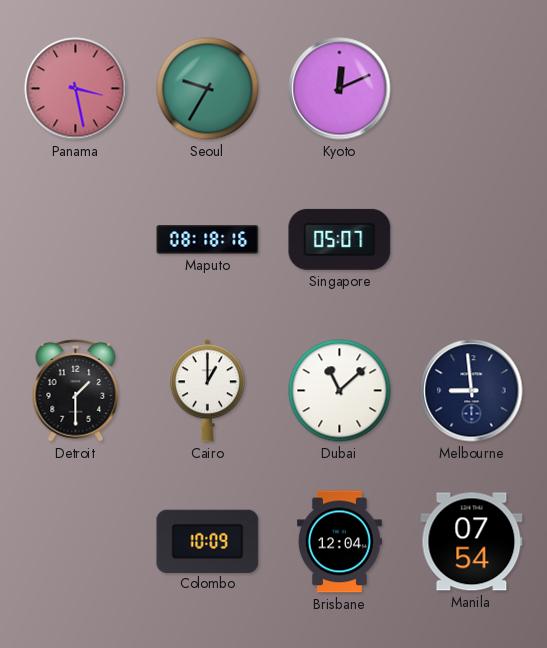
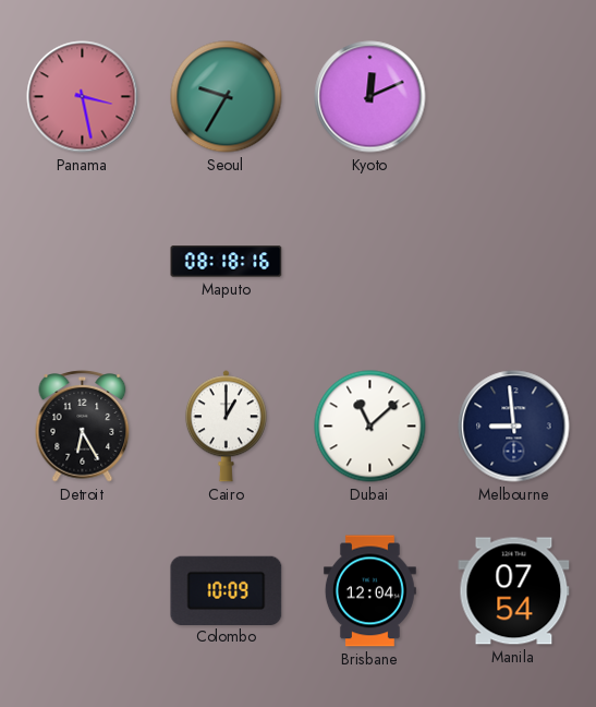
Singapore: 05:07 -> none
Detroit: 1:30 -> 6:25
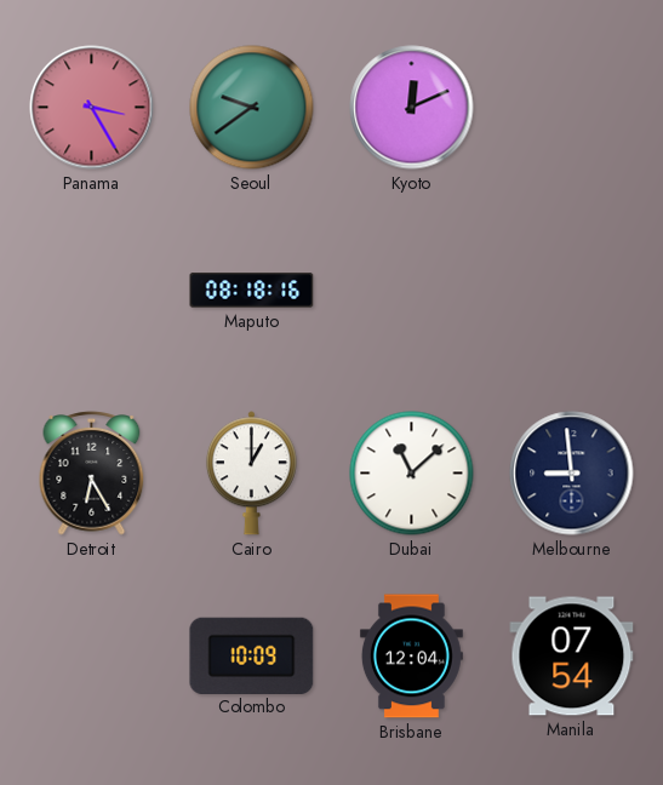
Panama: 3:28 -> 3:25
Seoul: 9:35 -> 9:39
